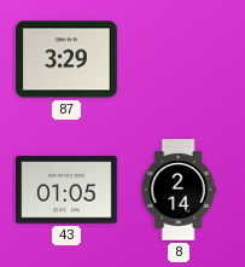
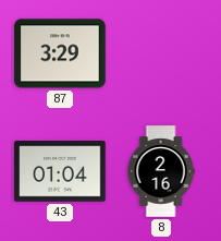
43: 01:05 -> 01:04
8: 2:14 -> 2:16
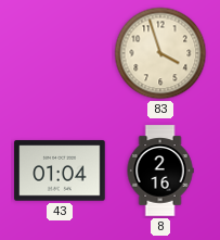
87: 3:29 -> none
83: none -> 3:57
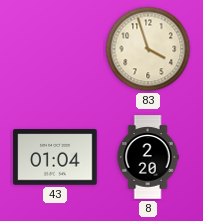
8: 2:16 -> 2:20
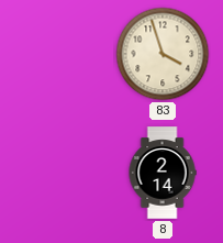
43: 01:04 -> none
8: 2:20 -> 2:14
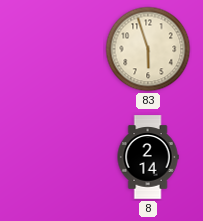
83: 3:57 -> 5:57
